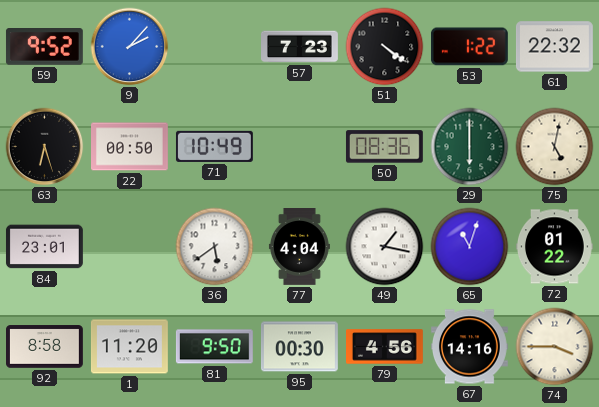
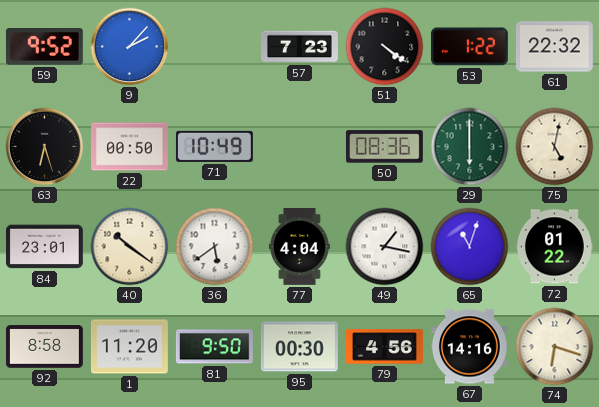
40: none -> 10:21
74: 3:45 -> 6:18
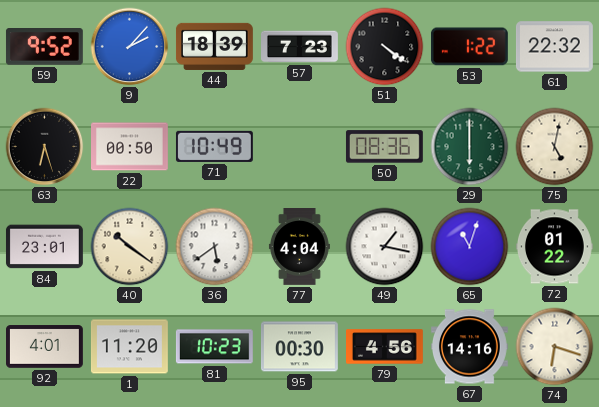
44: none -> 18:39
92: 8:58 -> 4:01
81: 9:50 -> 10:23
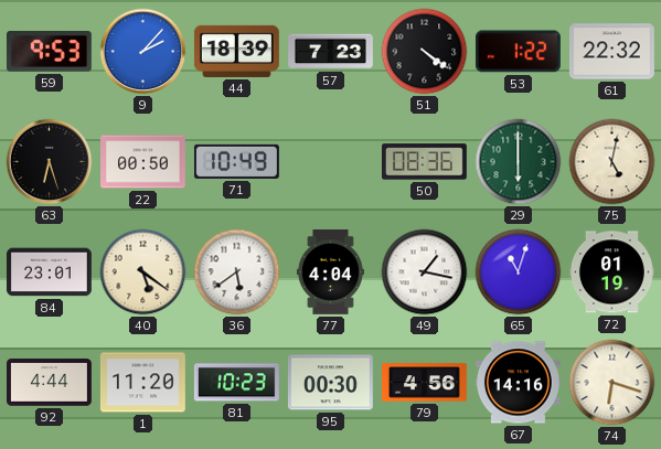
59: 9:52 -> 9:53
40: 10:21 -> 5:21
72: 01:22 -> 01:19
92: 4:01 -> 4:44
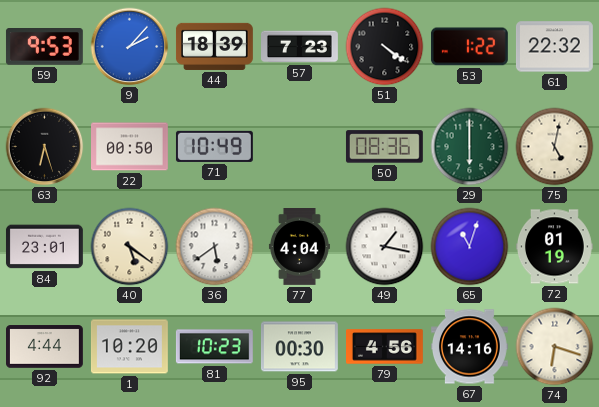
1: 11:20 -> 10:20
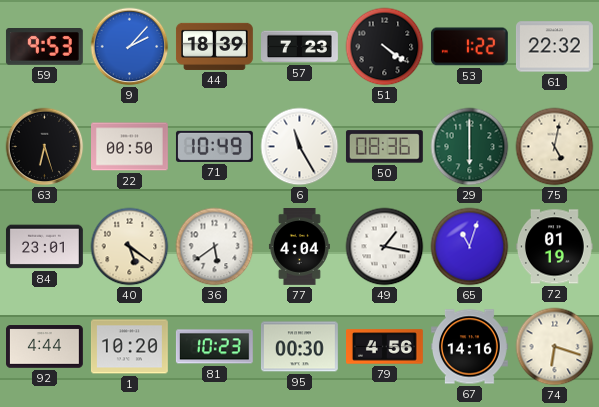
6: none -> 11:25
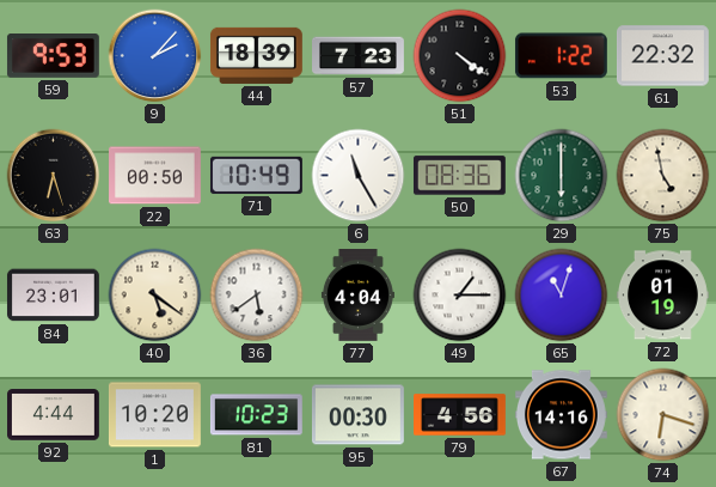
75: 5:02 -> 4:58
49: 1:17 -> 1:15
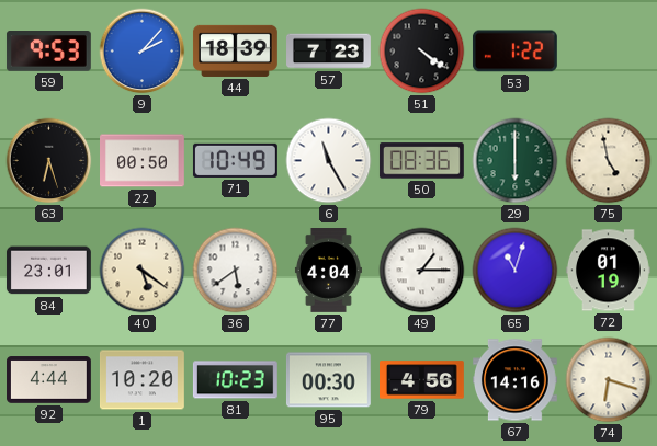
61: 22:32 -> none
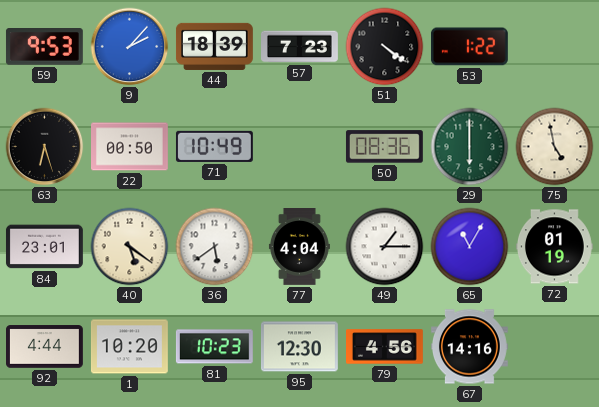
6: 11:25 -> none
65: 11:03 -> 11:05
95: 00:30 -> 12:30
74: 6:18 -> none
